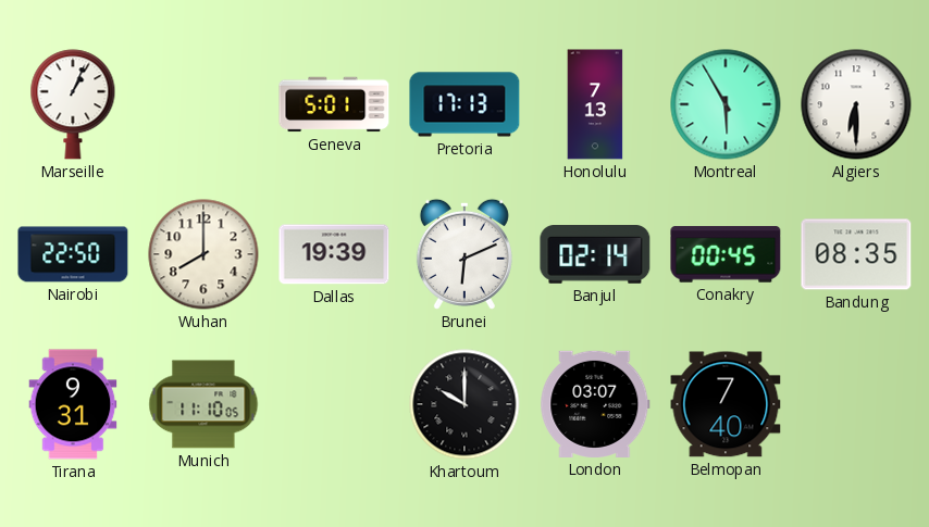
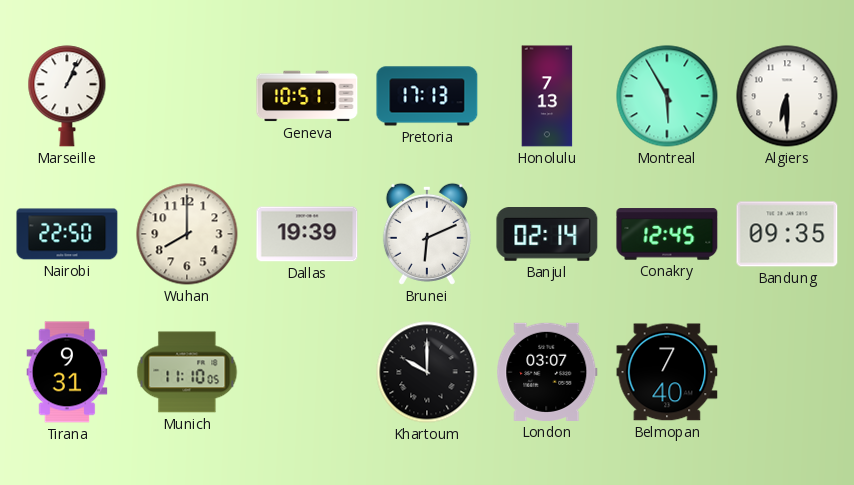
Geneva: 5:01 -> 10:51
Conakry: 00:45 -> 12:45
Bandung: 08:35 -> 09:35
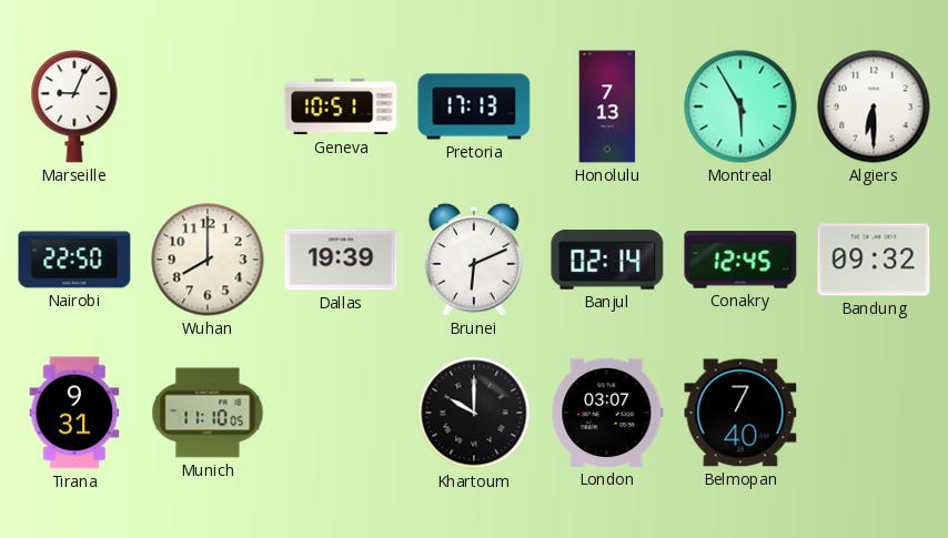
Marseille: 1:04 -> 9:04
Bandung: 09:35 -> 09:32
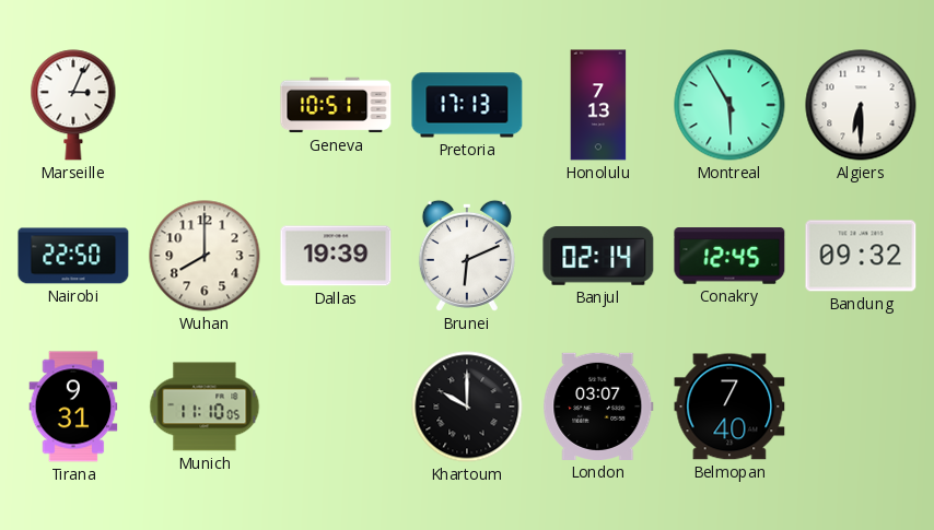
Marseille: 9:04 -> 3:04
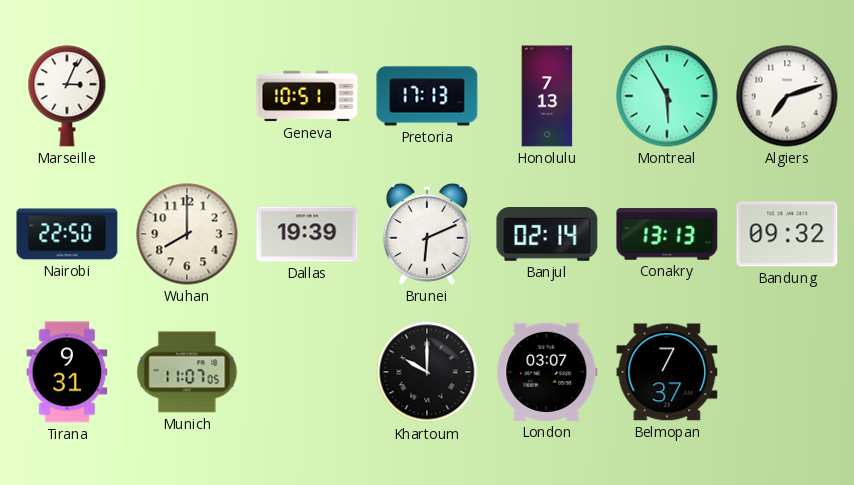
Algiers: 6:30 -> 7:12
Conakry: 12:45 -> 13:13
Munich: 11:10 -> 11:07
Belmopan: 7:40 -> 7:37
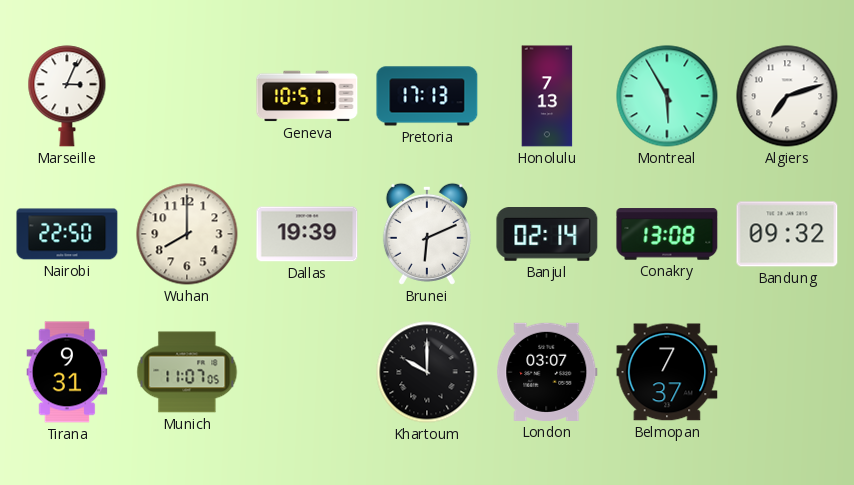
Conakry: 13:13 -> 13:08
